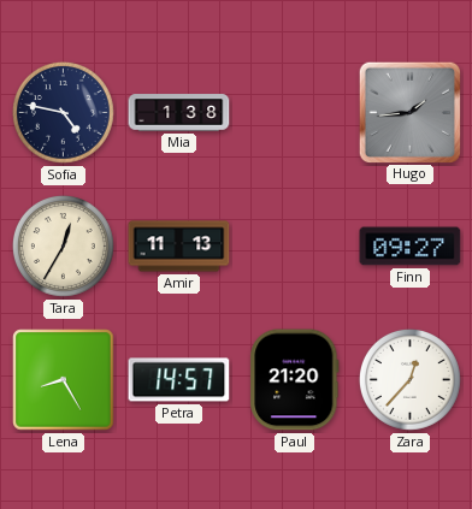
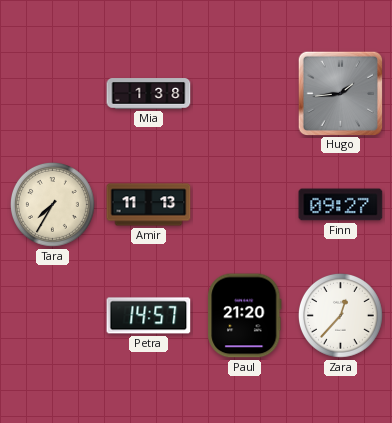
Sofia: 4:47 -> none
Tara: 12:35 -> 7:35
Lena: 8:25 -> none
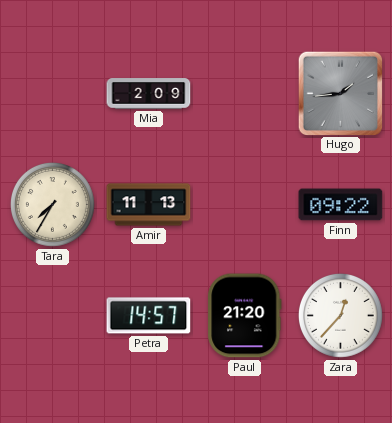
Mia: 1:38 -> 2:09
Finn: 09:27 -> 09:22
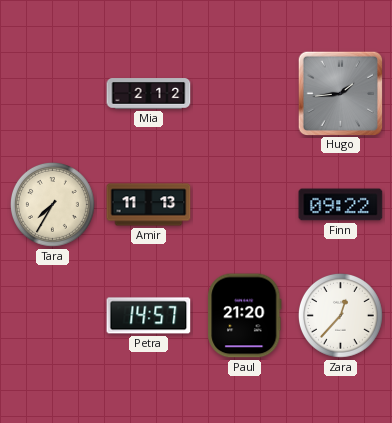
Mia: 2:09 -> 2:12
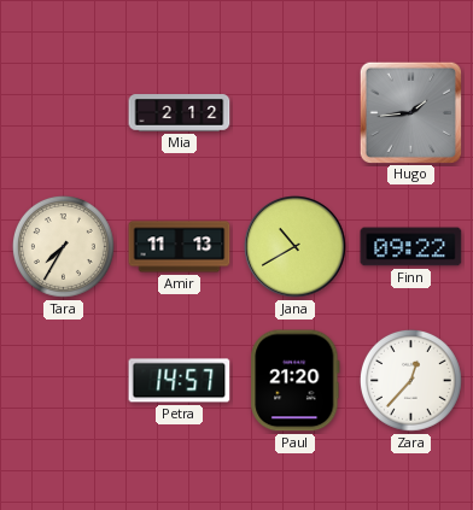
Jana: none -> 10:40
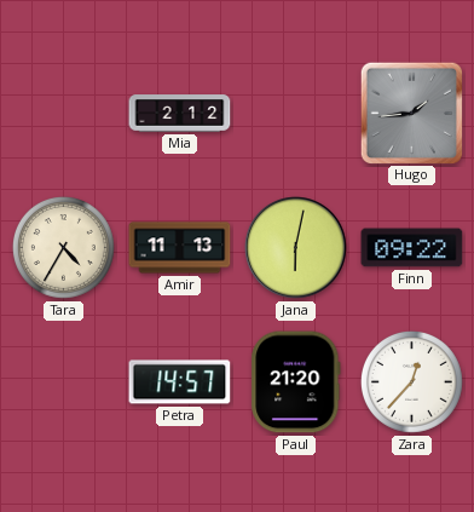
Tara: 7:35 -> 4:35
Jana: 10:40 -> 6:02
